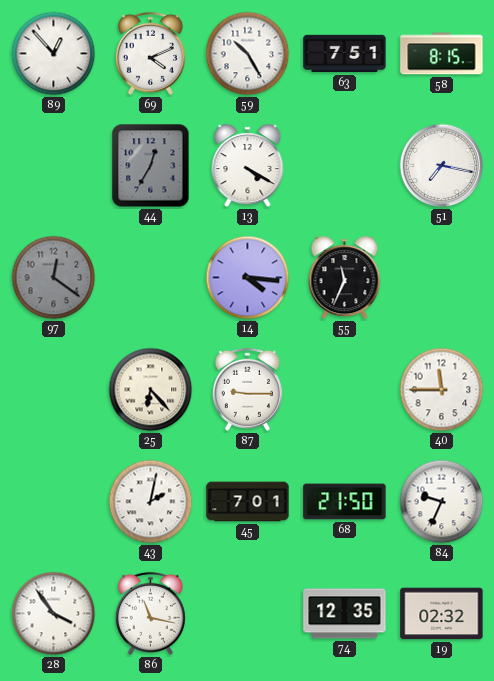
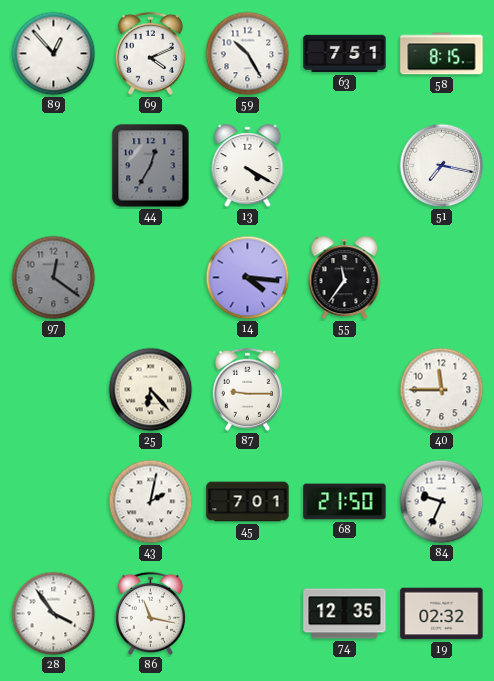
55: 11:34 -> 11:36
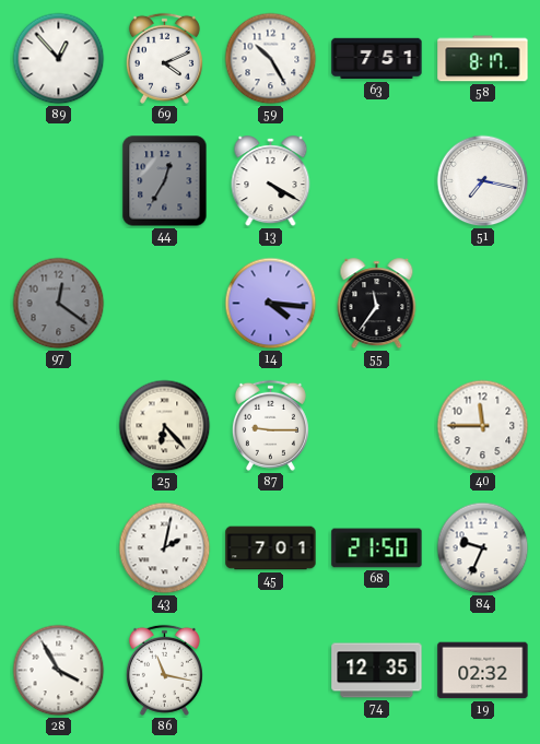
58: 8:15 -> 8:17
28: 3:54 -> 3:55
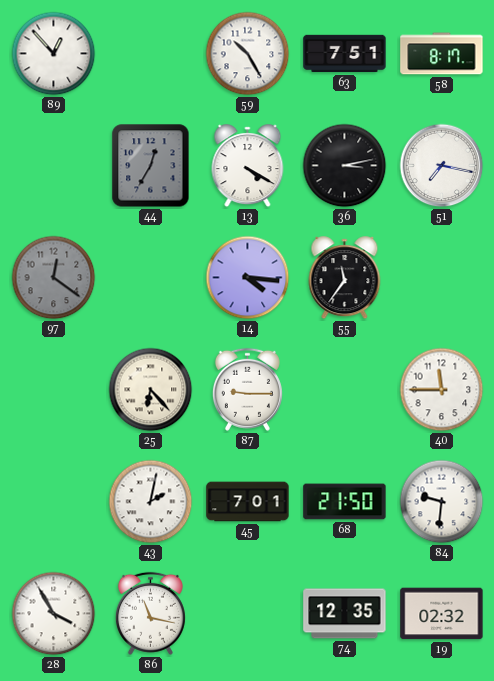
69: 4:11 -> none
36: none -> 3:13
84: 9:34 -> 9:31
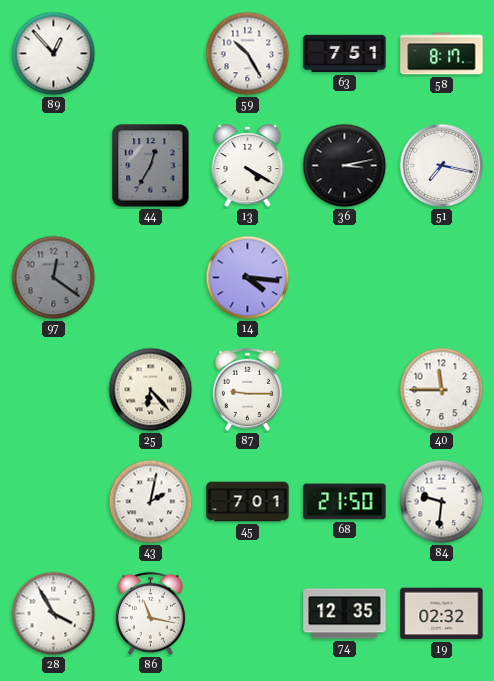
55: 11:36 -> none
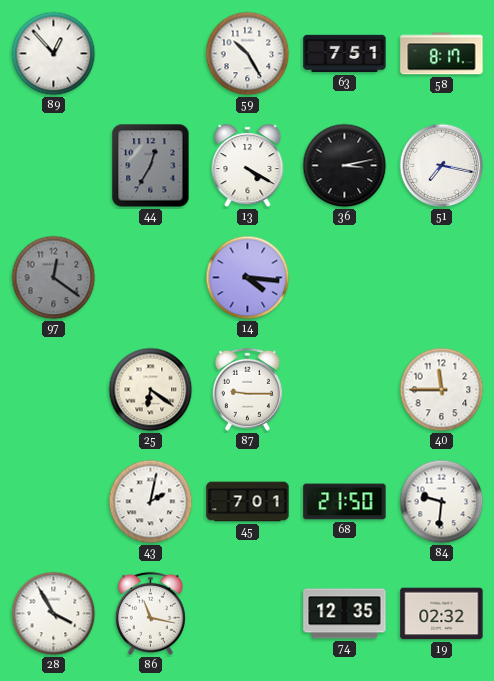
25: 6:23 -> 6:21
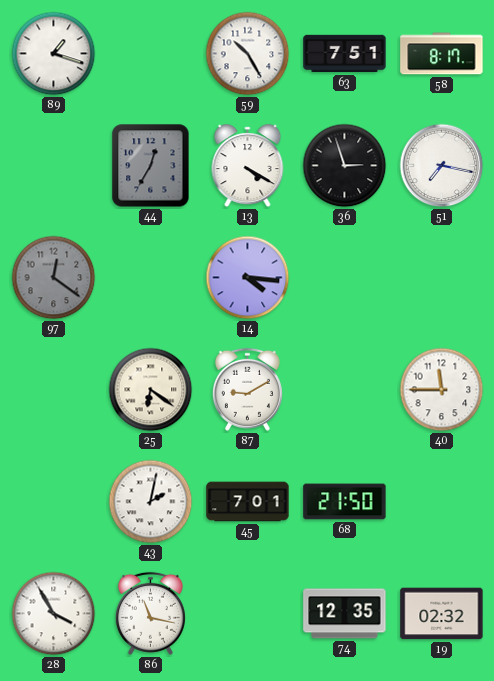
89: 12:53 -> 1:18
36: 3:13 -> 2:57
87: 9:15 -> 9:10
84: 9:31 -> none
